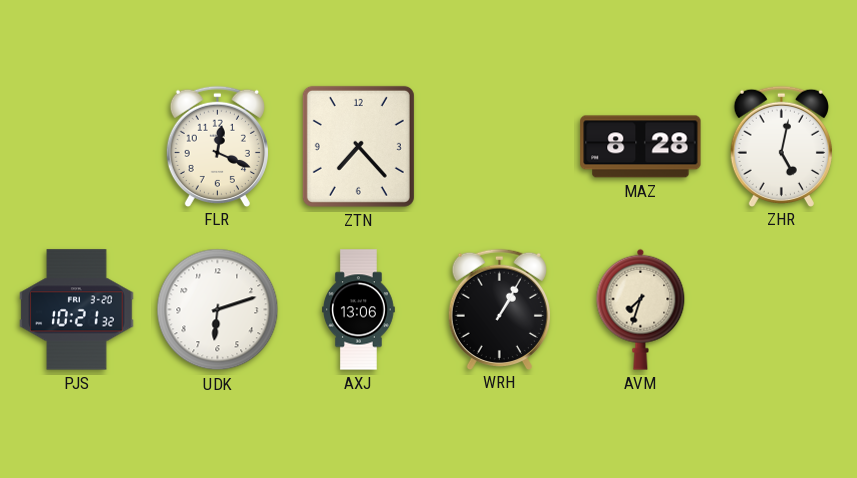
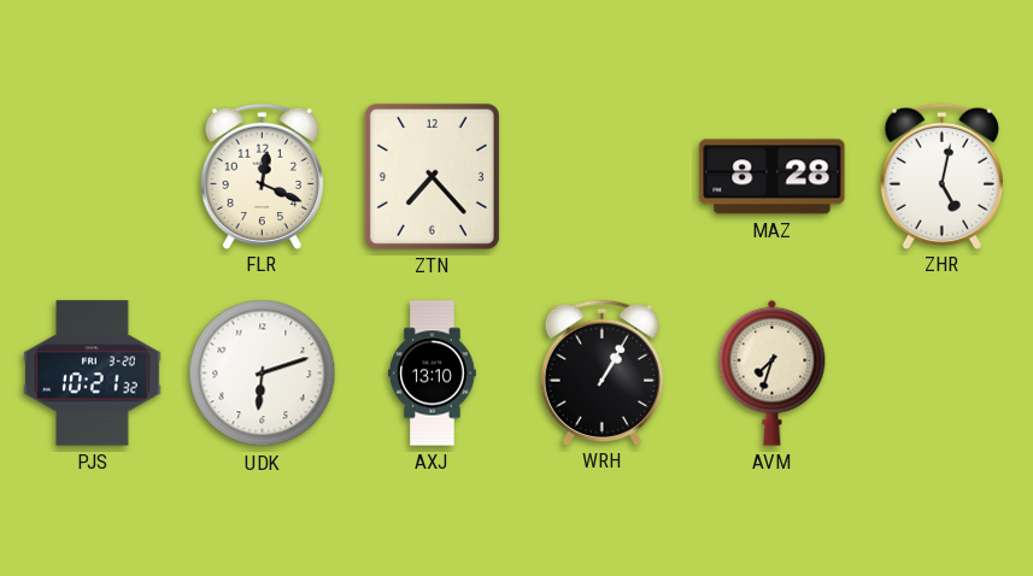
AXJ: 13:06 -> 13:10
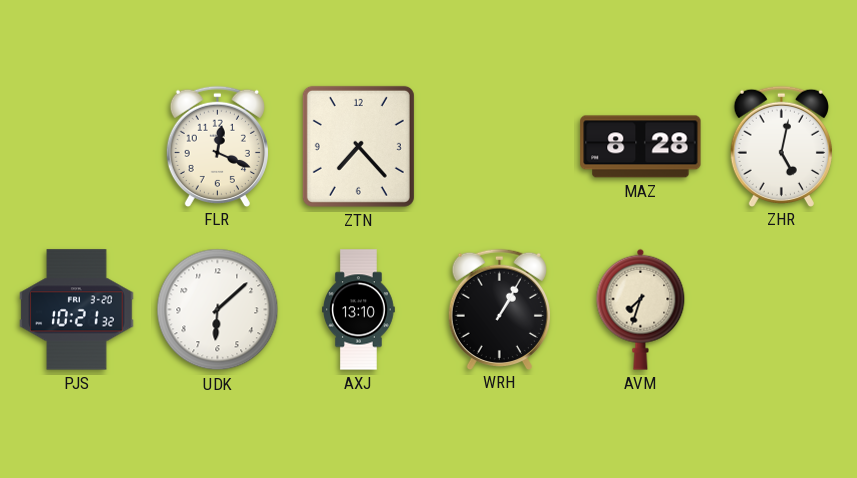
UDK: 6:12 -> 6:08
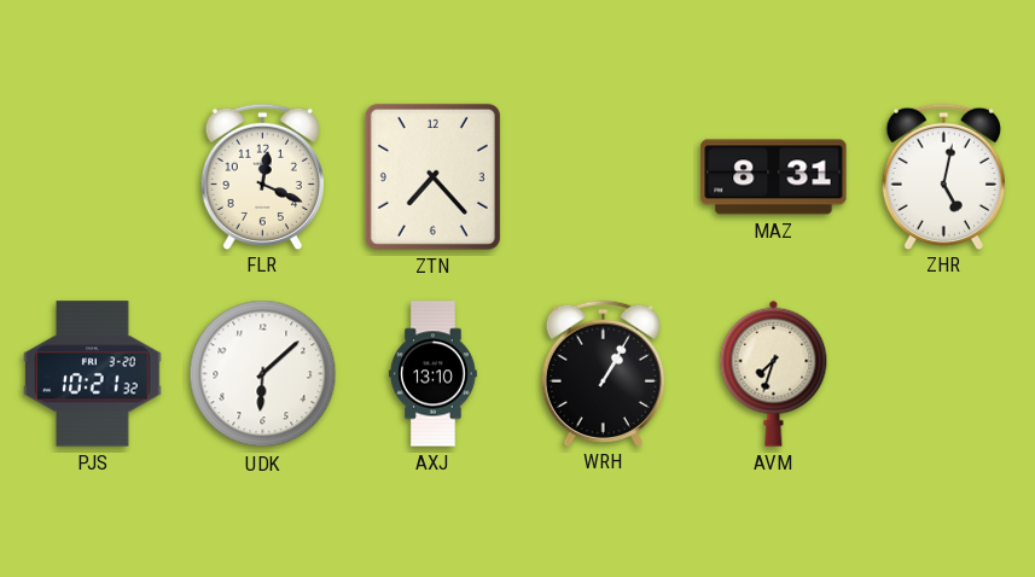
MAZ: 8:28 -> 8:31
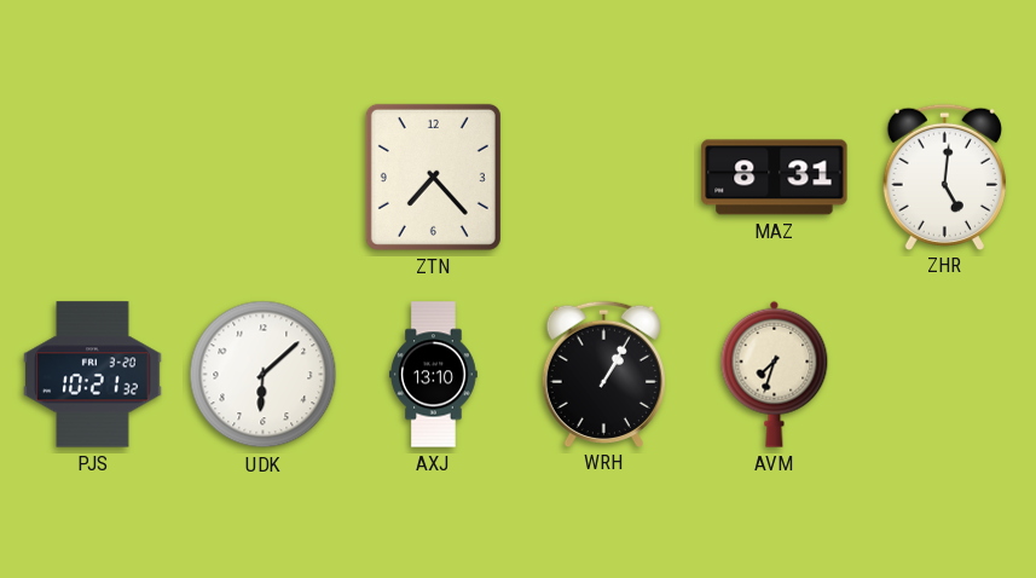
FLR: 12:19 -> none
ZHR: 5:02 -> 5:01
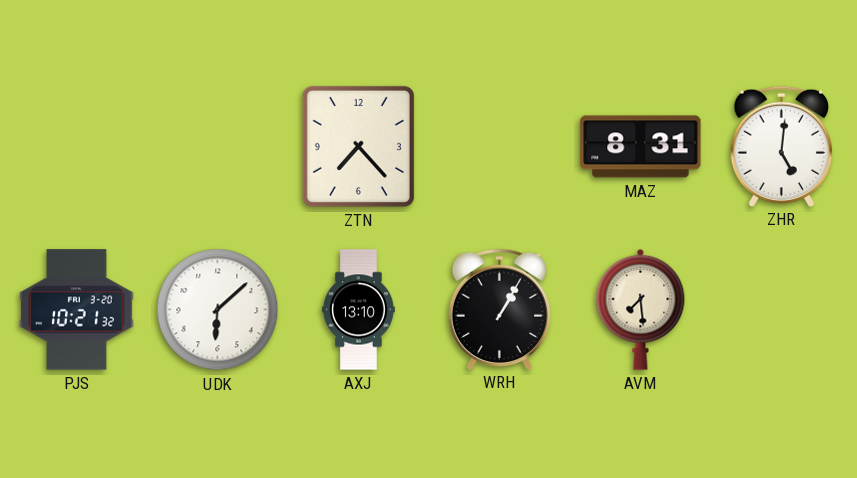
AVM: 7:33 -> 7:29
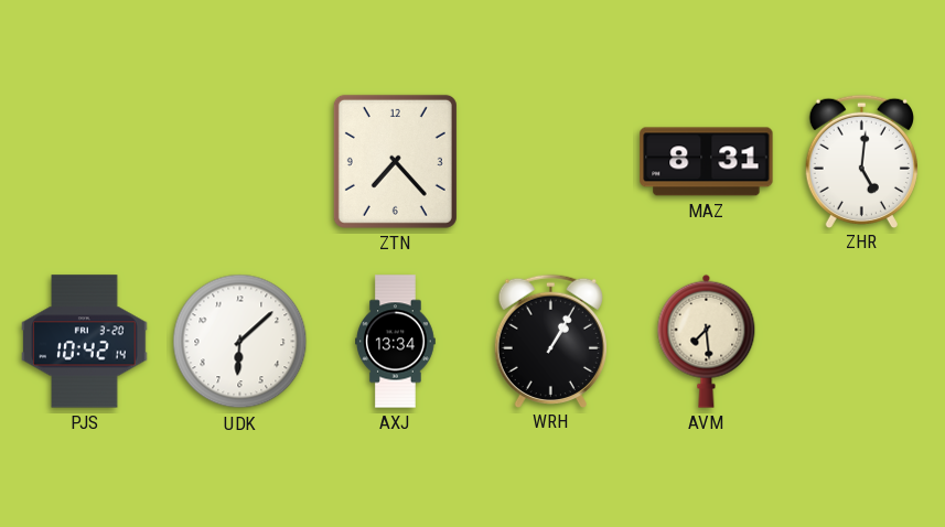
PJS: 10:21 -> 10:42
AXJ: 13:10 -> 13:34
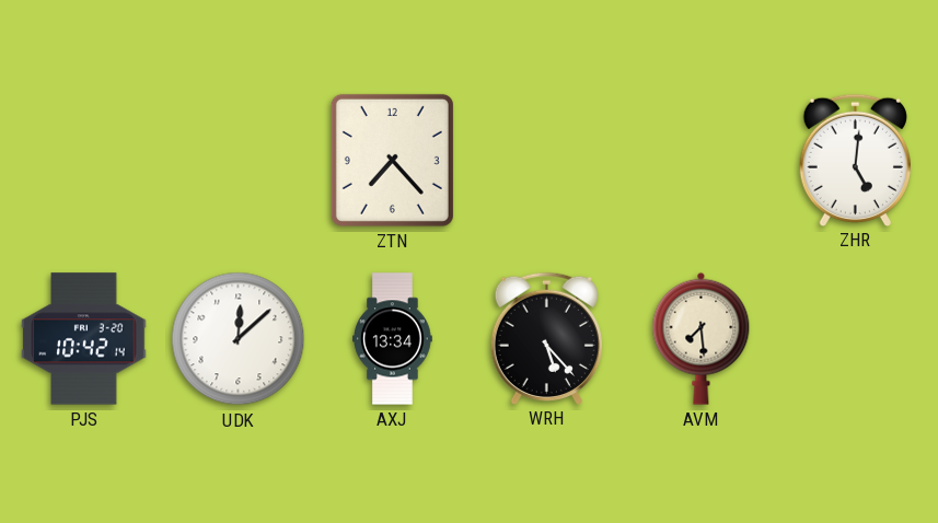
MAZ: 8:31 -> none
UDK: 6:08 -> 12:08
WRH: 1:05 -> 5:23
